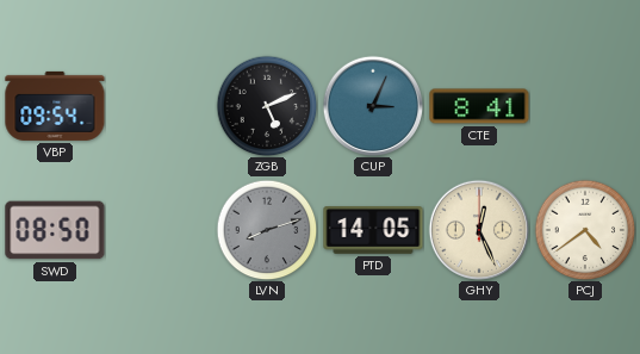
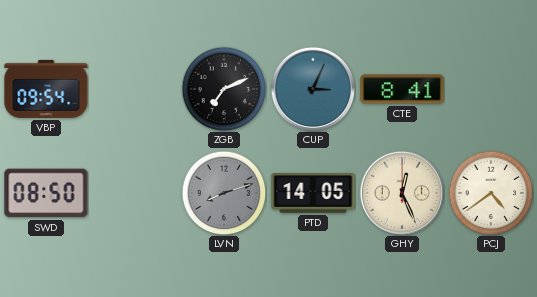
ZGB: 5:11 -> 7:11
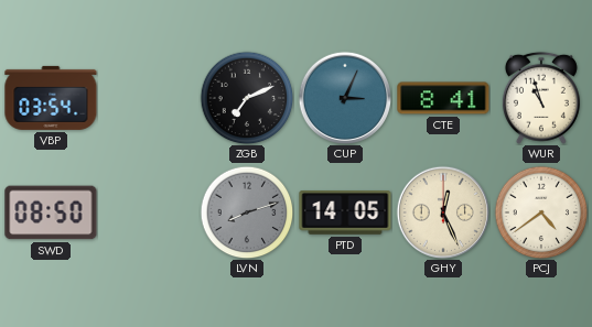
VBP: 09:54 -> 03:54
WUR: none -> 10:57
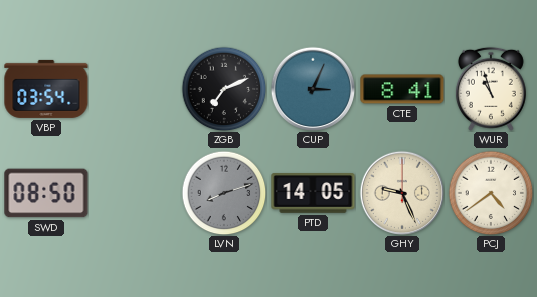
GHY: 12:26 -> 9:26
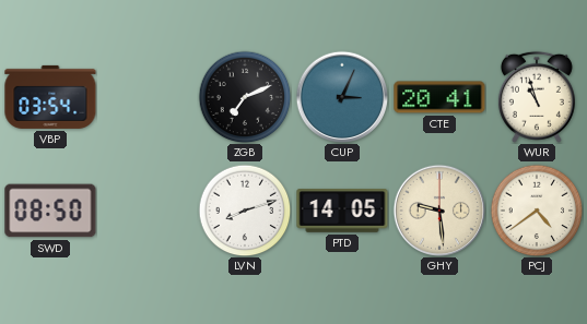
CTE: 8:41 -> 20:41
LVN dial: grey -> white
GHY: 9:26 -> 9:29
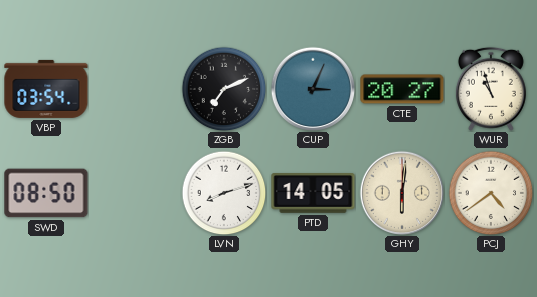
CTE: 20:41 -> 20:27
GHY: 9:29 -> 6:01
